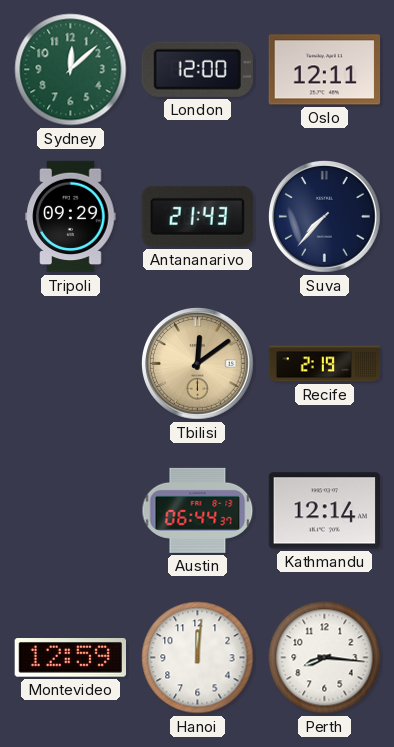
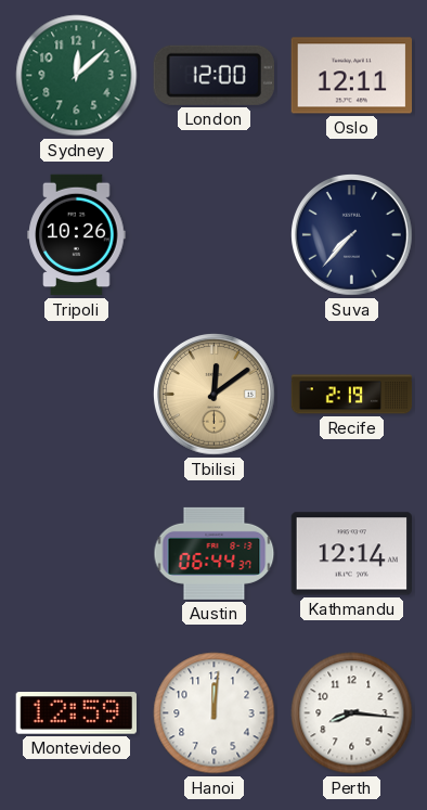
Tripoli: 09:29 -> 10:26
Antananarivo: 21:43 -> none
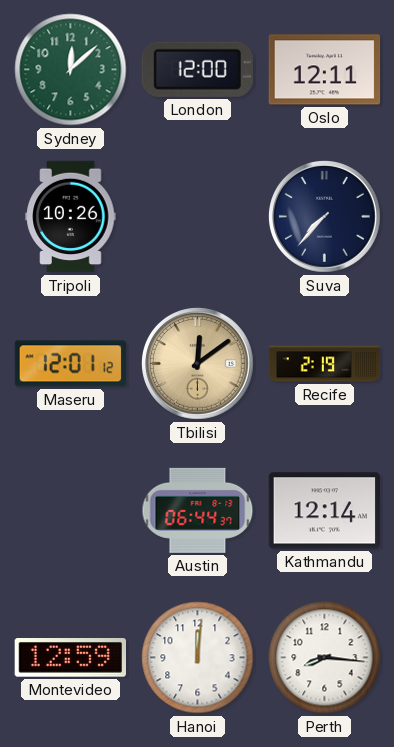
Maseru: none -> 12:01
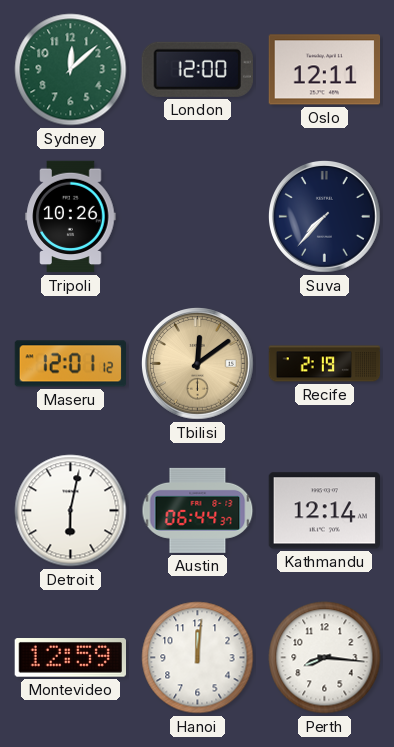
Detroit: none -> 6:02
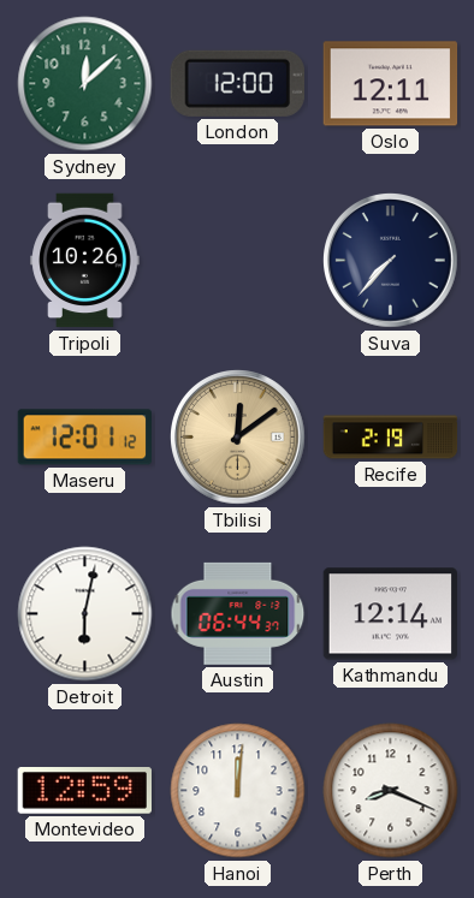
Perth: 8:16 -> 8:19
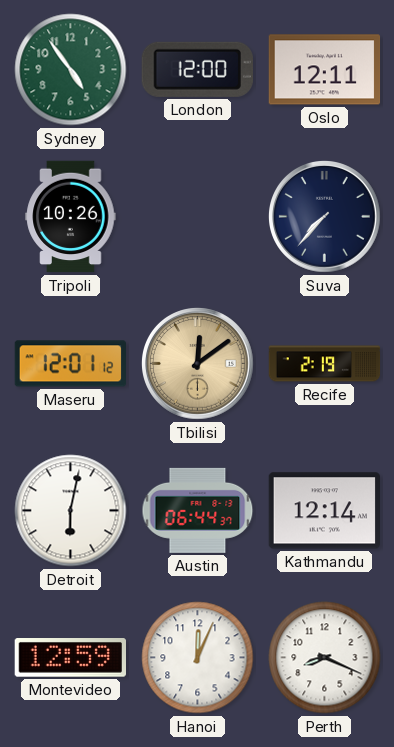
Sydney: 12:08 -> 4:54
Hanoi: 12:01 -> 12:04
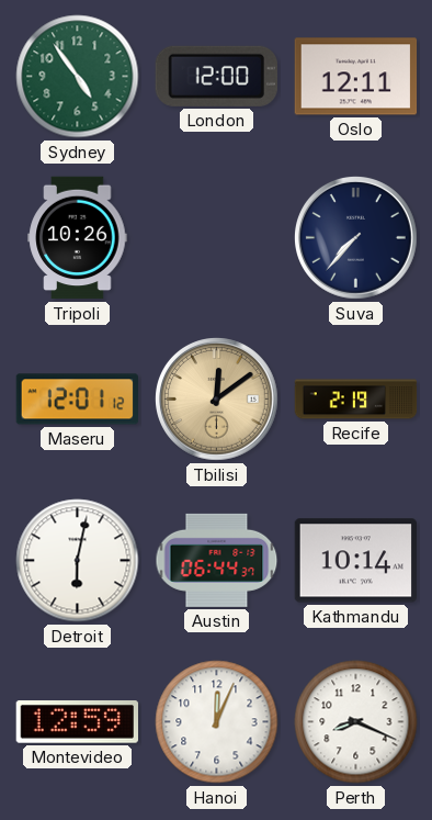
Kathmandu: 12:14 -> 10:14
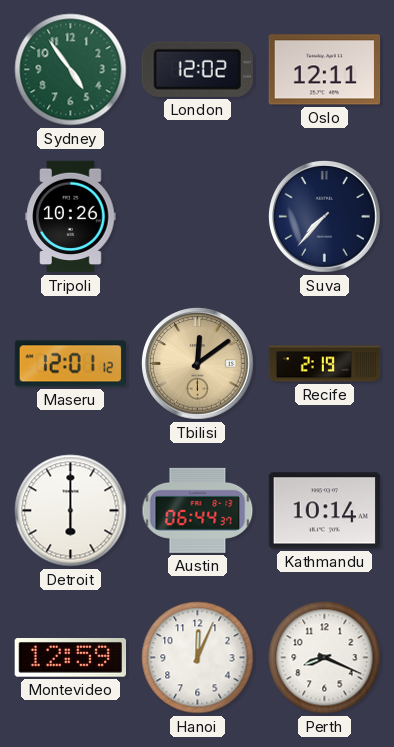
London: 12:00 -> 12:02
Detroit: 6:02 -> 6:00
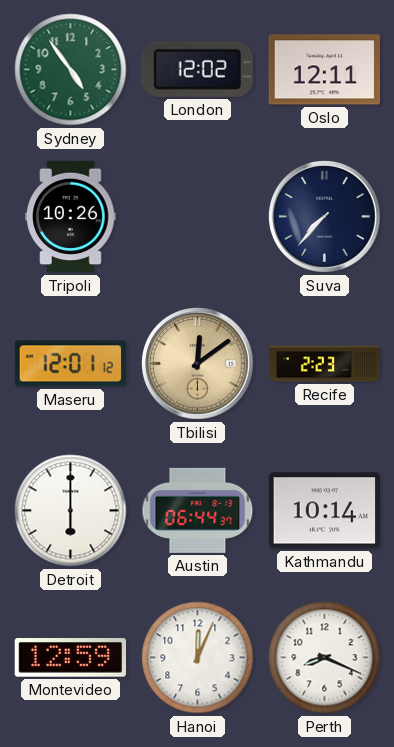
Recife: 2:19 -> 2:23
